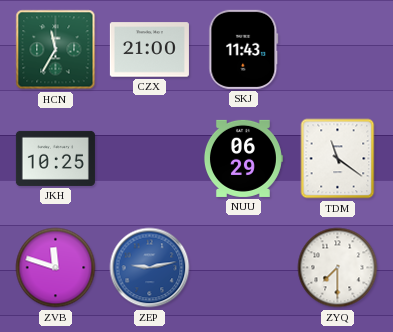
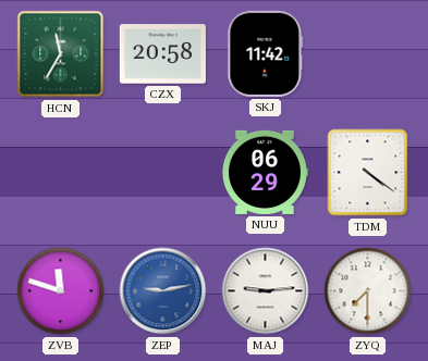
CZX: 21:00 -> 20:58
SKJ: 11:43 -> 11:42
JKH: 10:25 -> none
TDM: 11:21 -> 4:21
MAJ: none -> 9:14
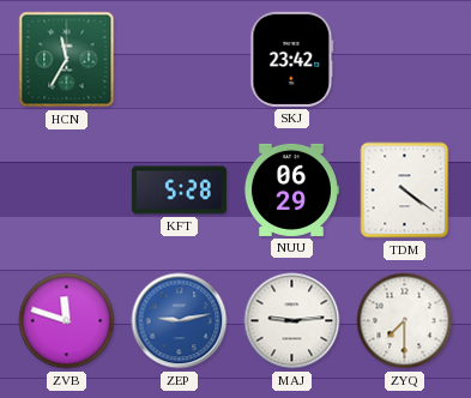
CZX: 20:58 -> none
SKJ: 11:42 -> 23:42
KFT: none -> 5:28
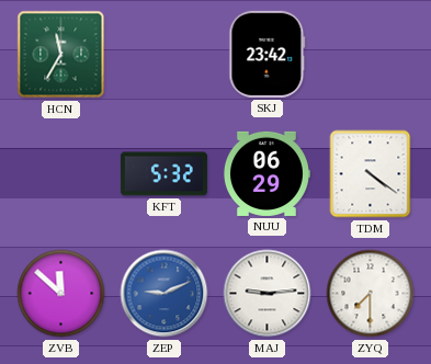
KFT: 5:28 -> 5:32
ZVB: 11:48 -> 11:52
ZEP: 9:13 -> 9:11
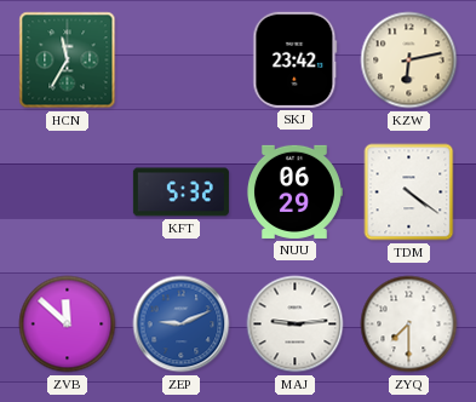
KZW: none -> 6:13
